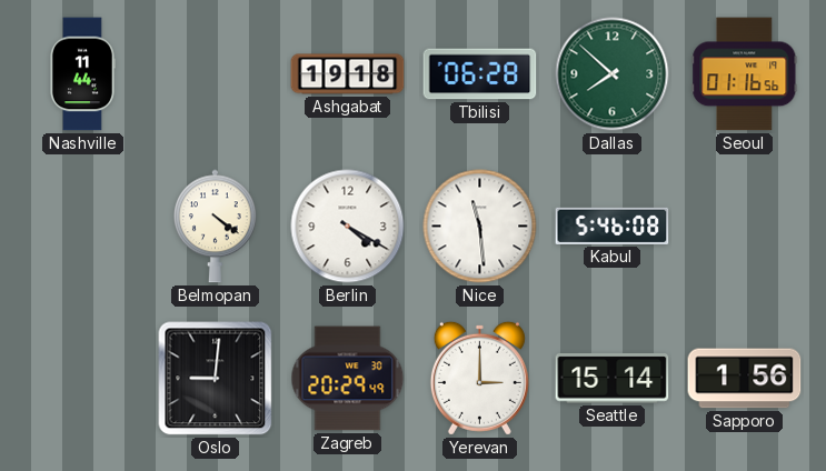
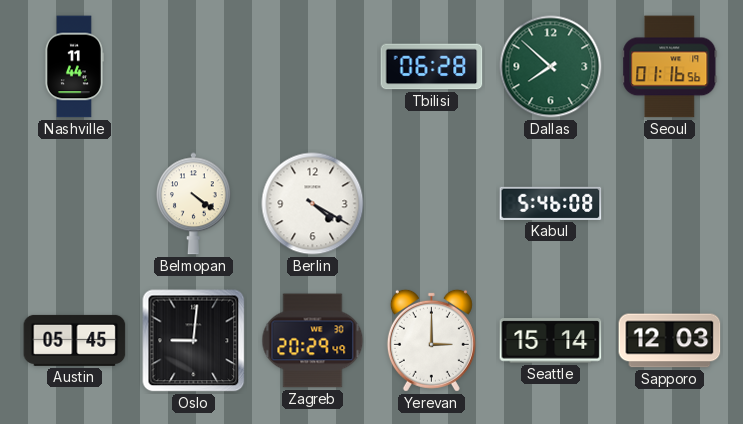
Ashgabat: 19:18 -> none
Nice: 11:29 -> none
Austin: none -> 05:45
Sapporo: 1:56 -> 12:03
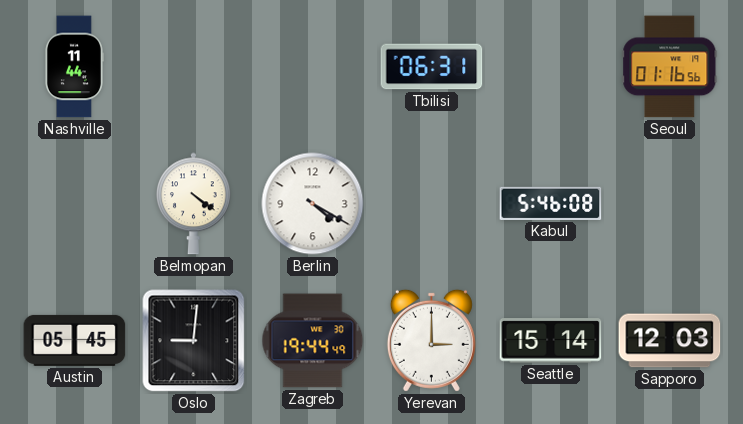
Tbilisi: 06:28 -> 06:31
Dallas: 7:52 -> none
Zagreb: 20:29 -> 19:44
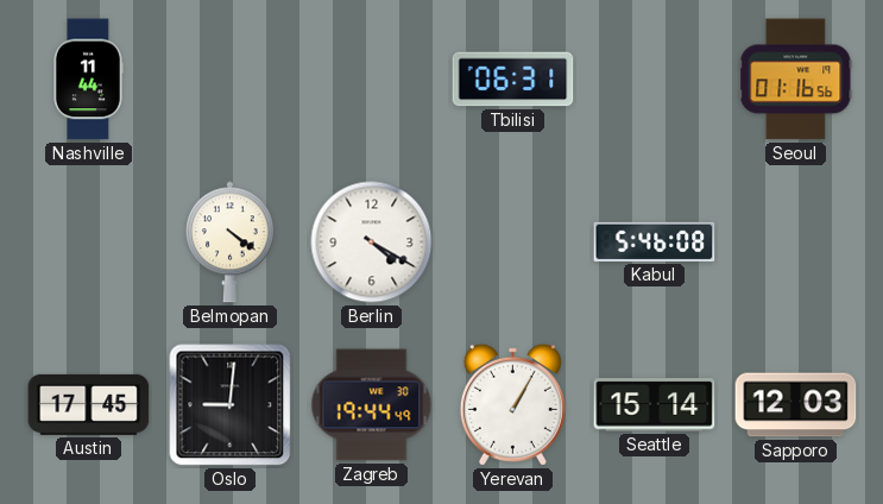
Austin: 05:45 -> 17:45
Yerevan: 3:00 -> 1:05
